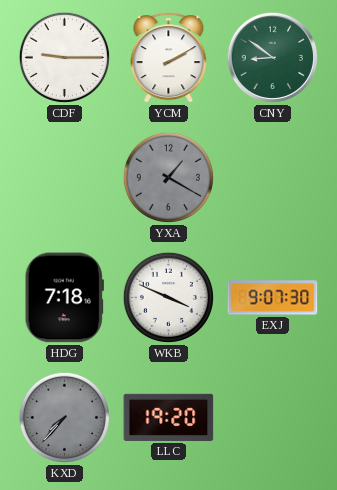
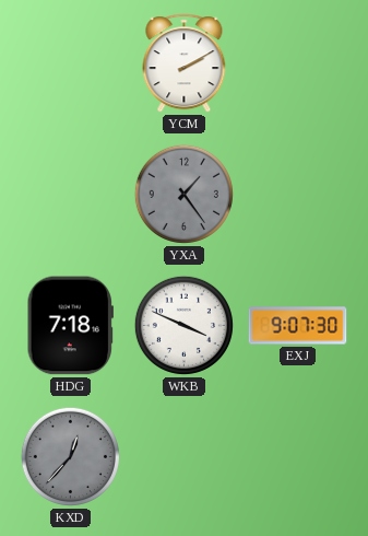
CDF: 9:15 -> none
CNY: 8:51 -> none
YXA: 1:20 -> 1:24
KXD: 7:37 -> 12:37
LLC: 19:20 -> none
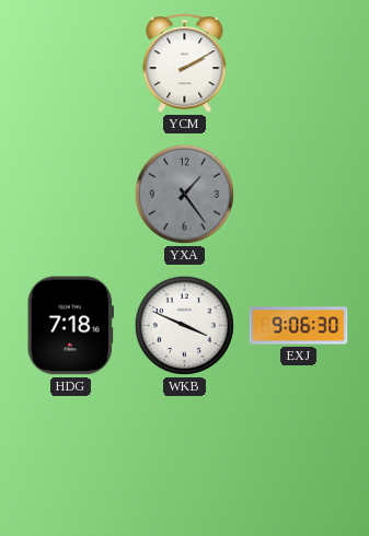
EXJ: 9:07 -> 9:06
KXD: 12:37 -> none
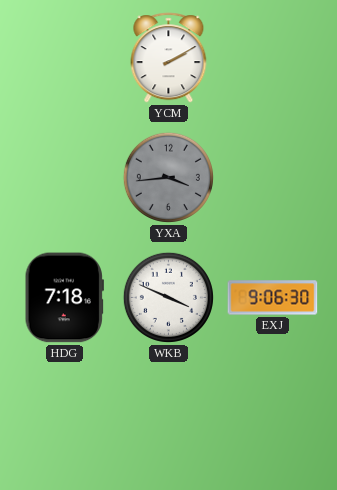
YXA: 1:24 -> 3:44
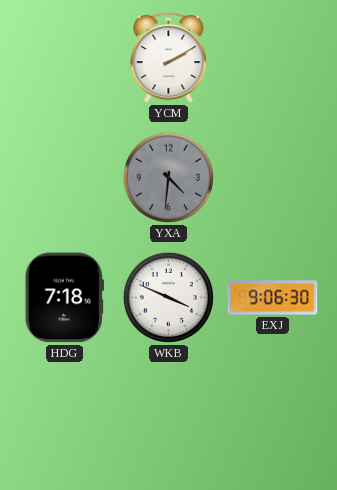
YXA: 3:44 -> 4:31
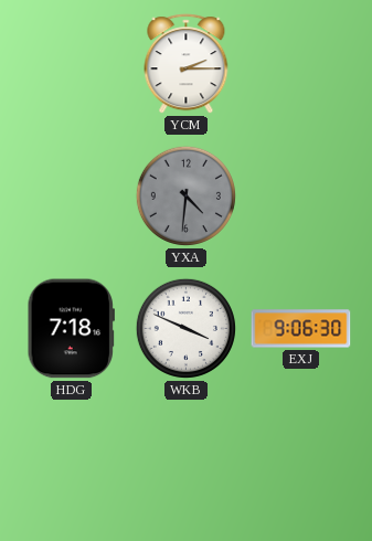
YCM: 2:10 -> 2:15
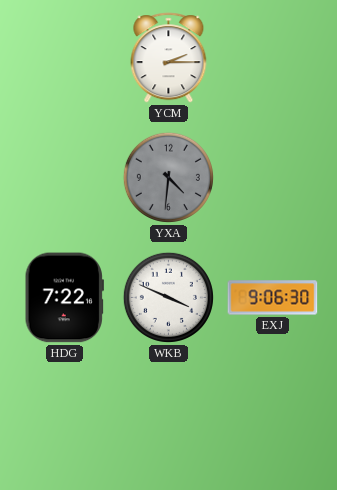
HDG: 7:18 -> 7:22
